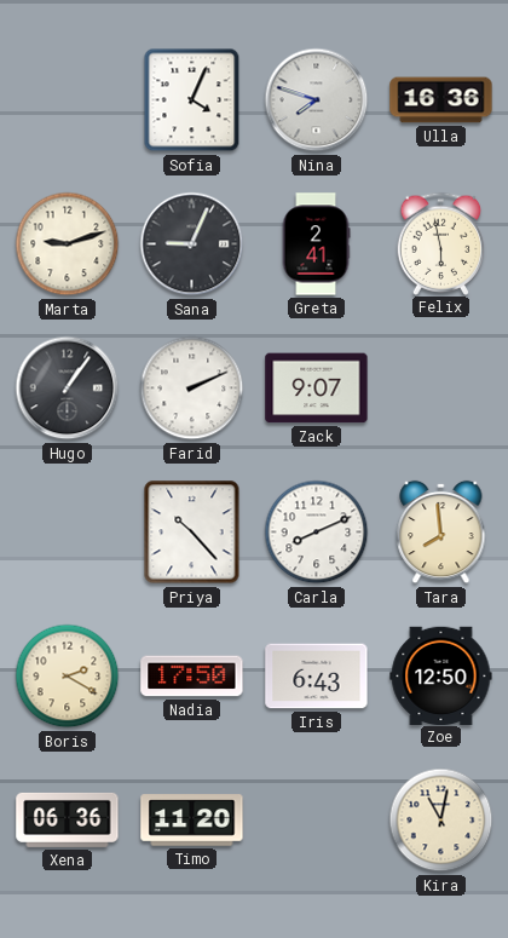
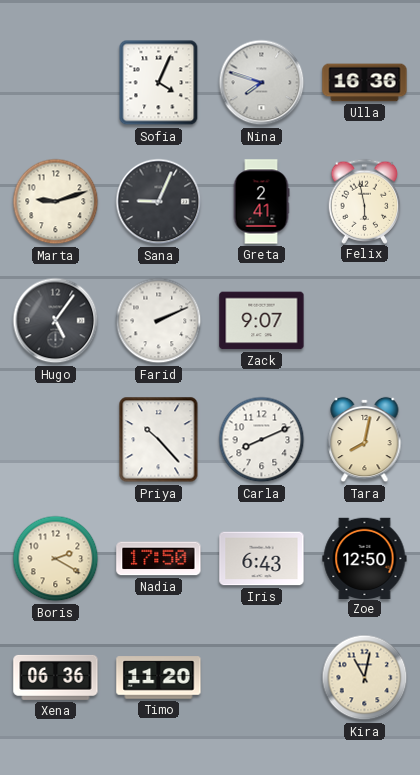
Hugo: 1:06 -> 5:06
Tara: 7:59 -> 8:02
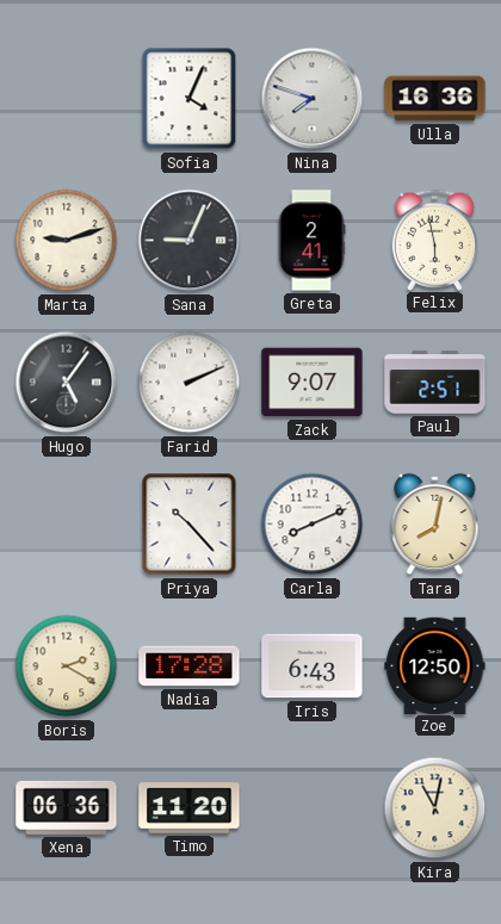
Paul: none -> 2:51
Nadia: 17:50 -> 17:28
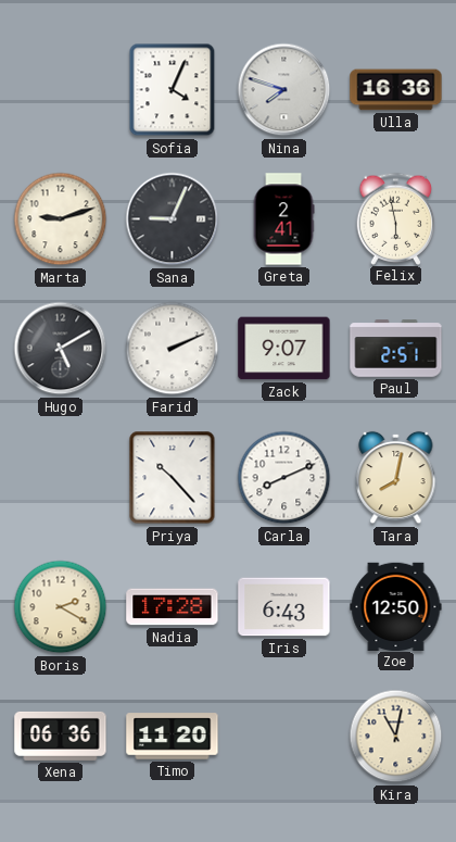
Hugo: 5:06 -> 5:10
